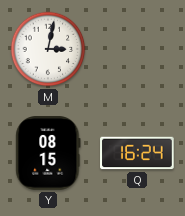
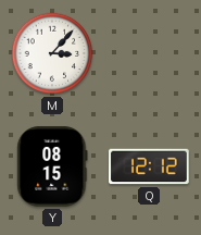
M: 3:02 -> 3:07
Q: 16:24 -> 12:12
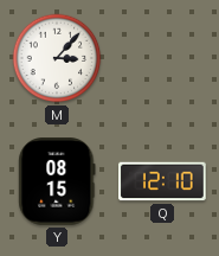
Q: 12:12 -> 12:10
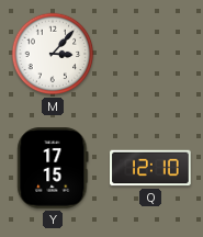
Y: 08:15 -> 17:15
